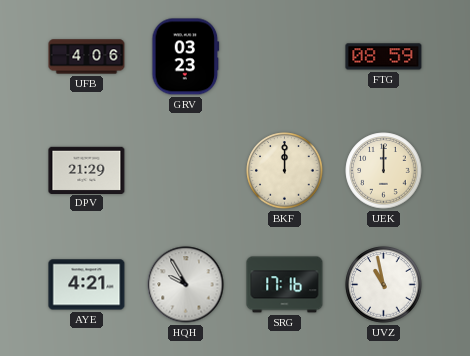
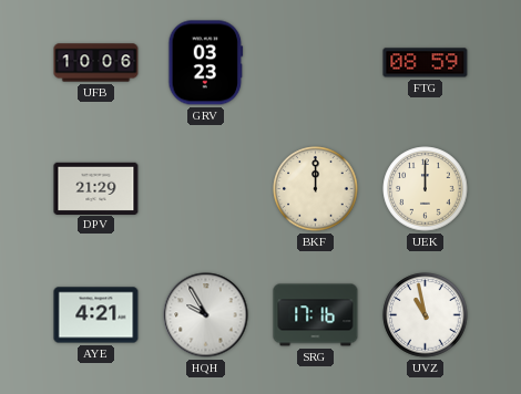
UFB: 4:06 -> 10:06
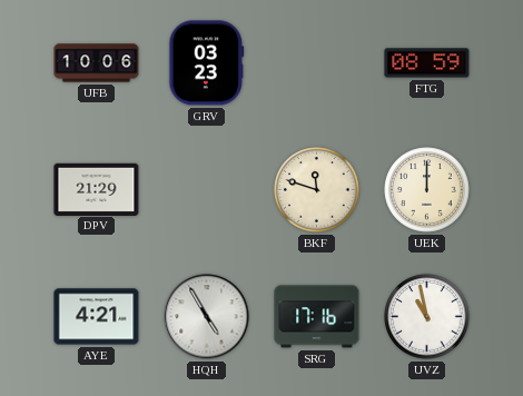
BKF: 12:00 -> 11:48
HQH: 9:55 -> 4:55
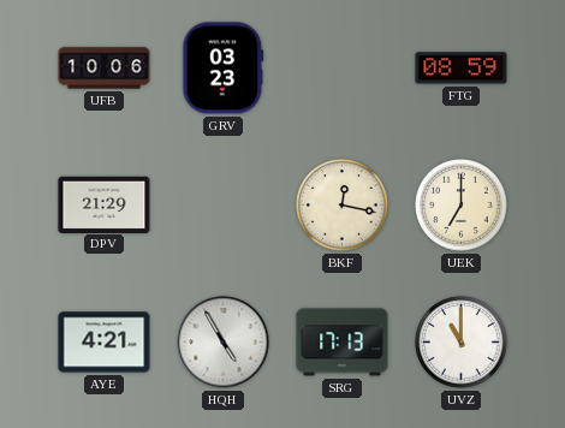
BKF: 11:48 -> 12:17
UEK: 12:00 -> 7:00
SRG: 17:16 -> 17:13
UVZ: 10:58 -> 11:00
